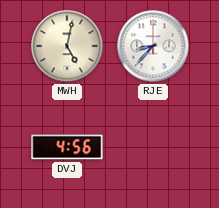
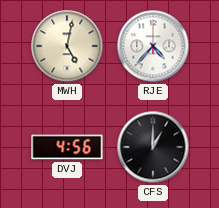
RJE: 8:37 -> 4:37
CFS: none -> 1:00
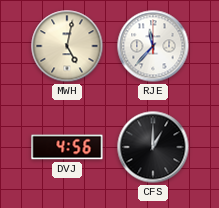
RJE: 4:37 -> 11:37
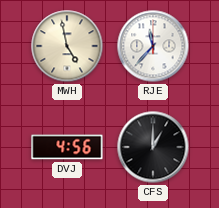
MWH: 5:02 -> 4:58
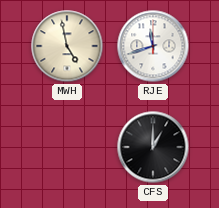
RJE: 11:37 -> 11:42
DVJ: 4:56 -> none
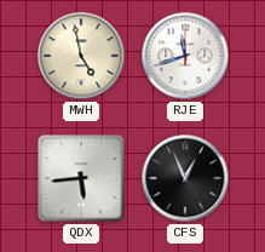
QDX: none -> 5:44
CFS: 1:00 -> 12:56
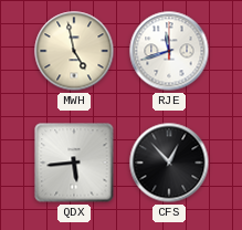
CFS: 12:56 -> 12:53
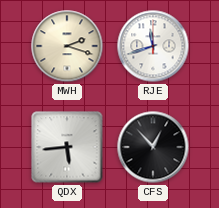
MWH: 4:58 -> 2:18
